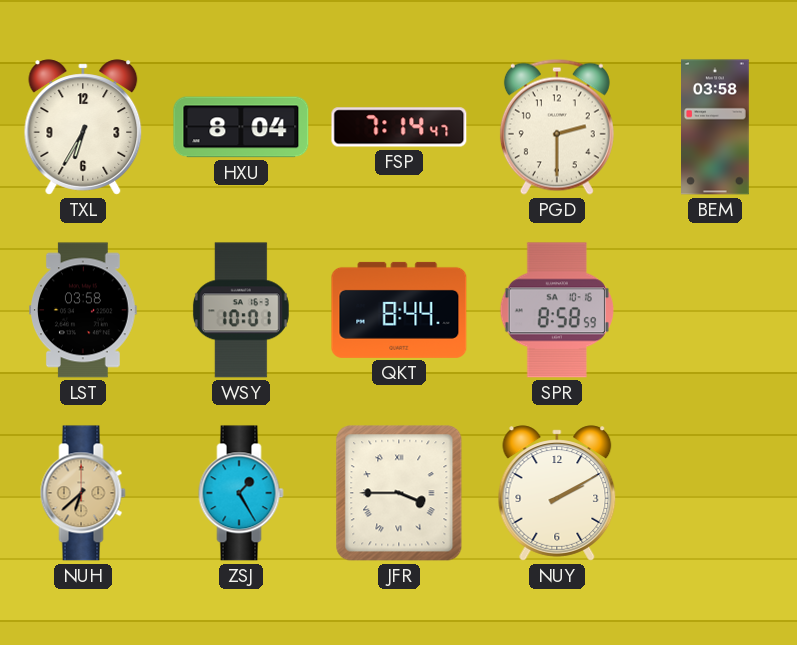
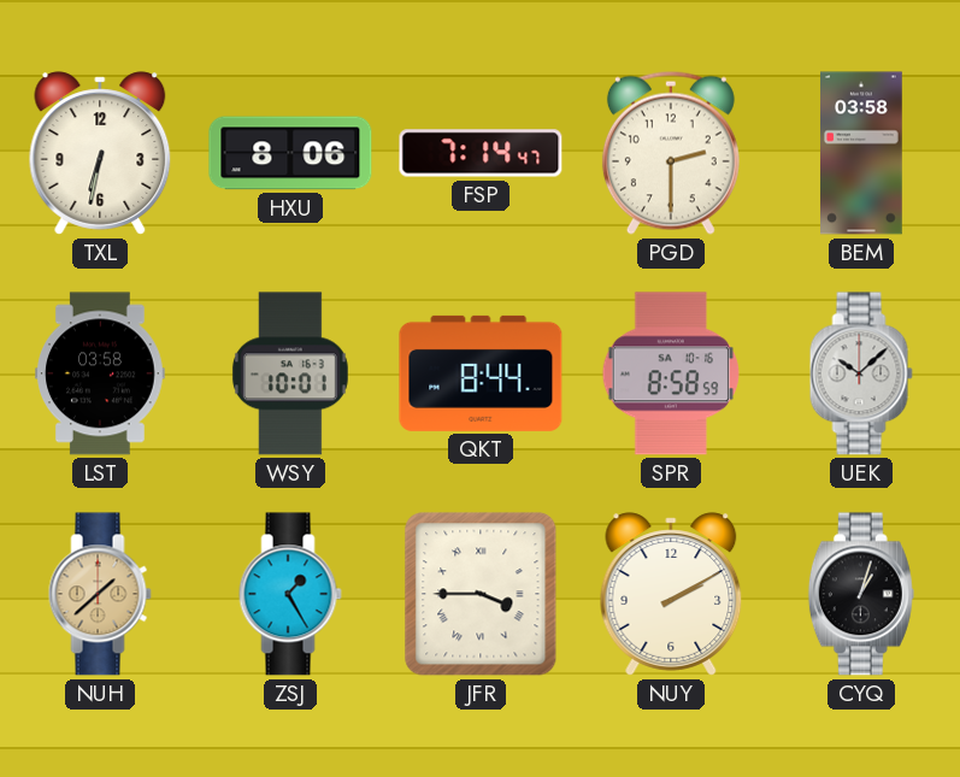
TXL: 6:35 -> 6:32
HXU: 8:04 -> 8:06
UEK: none -> 10:08
NUH: 6:38 -> 1:38
CYQ: none -> 1:03
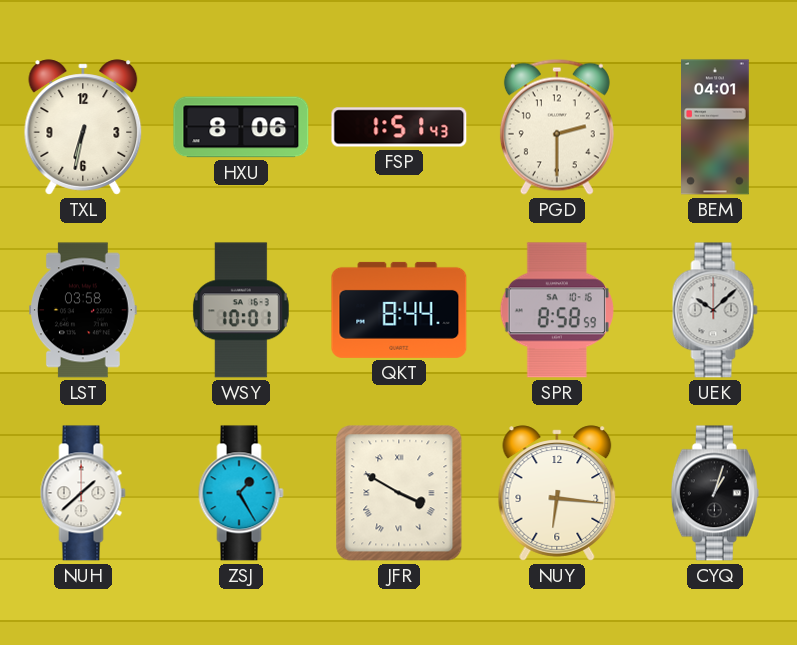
FSP: 7:14 -> 1:51
BEM: 03:58 -> 04:01
NUH dial: champagne -> white
JFR: 3:45 -> 3:50
NUY: 2:10 -> 6:16
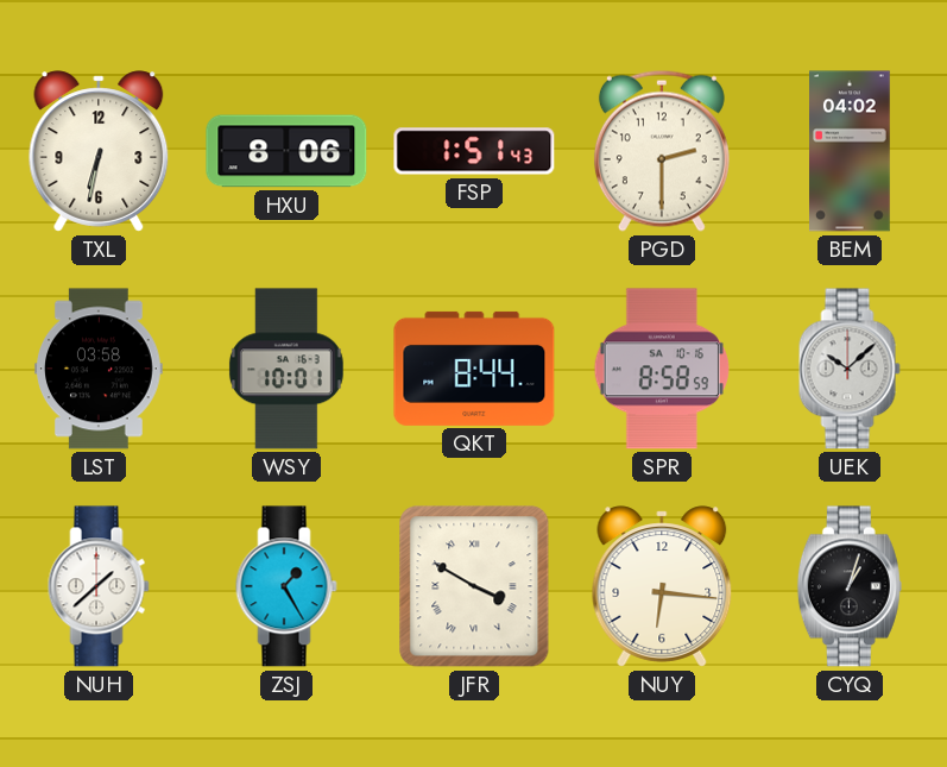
BEM: 04:01 -> 04:02
